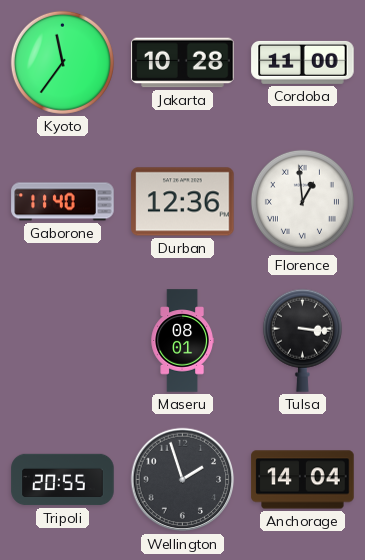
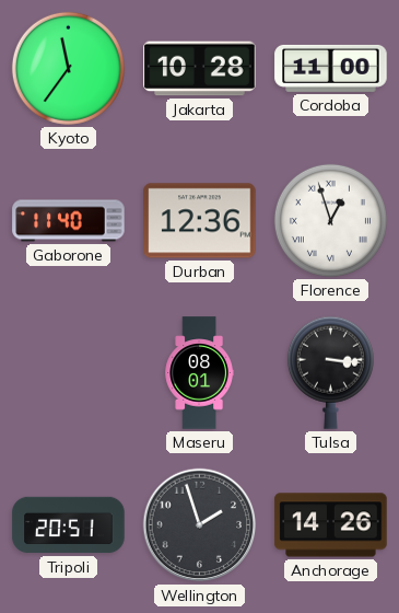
Florence: 12:59 -> 12:57
Tripoli: 20:55 -> 20:51
Anchorage: 14:04 -> 14:26
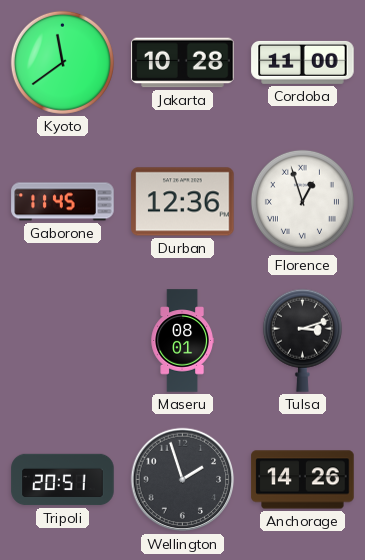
Kyoto: 11:36 -> 11:39
Gaborone: 11:40 -> 11:45
Tulsa: 3:16 -> 3:12
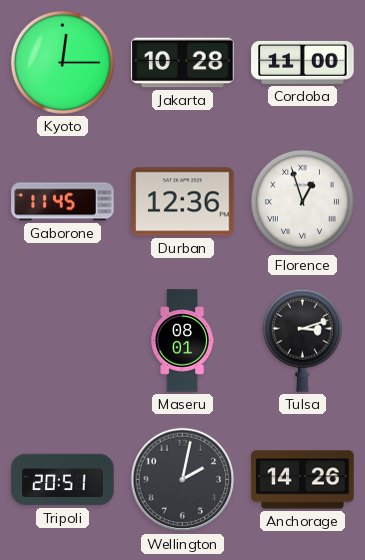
Kyoto: 11:39 -> 12:15
Wellington: 1:57 -> 2:02
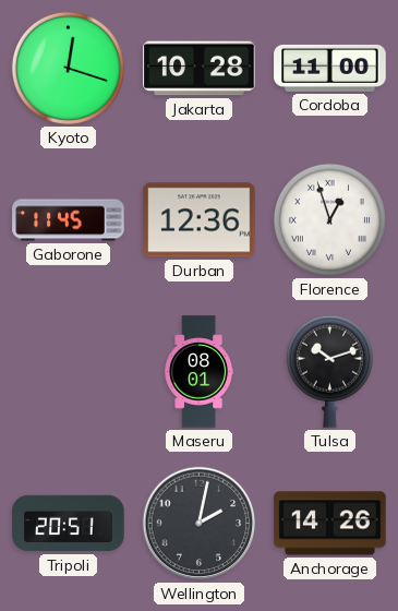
Kyoto: 12:15 -> 12:18
Tulsa: 3:12 -> 10:12
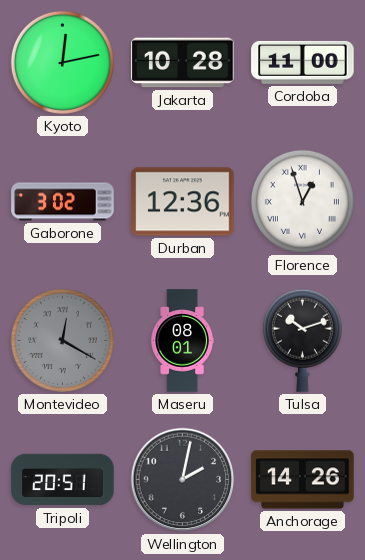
Kyoto: 12:18 -> 12:13
Gaborone: 11:45 -> 3:02
Montevideo: none -> 12:20
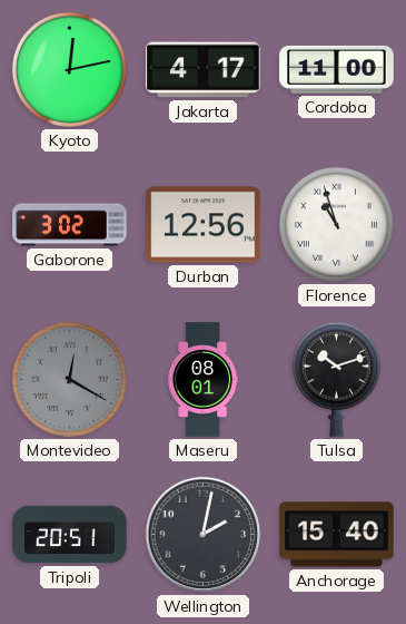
Jakarta: 10:28 -> 4:17
Durban: 12:36 -> 12:56
Florence: 12:57 -> 10:57
Anchorage: 14:26 -> 15:40
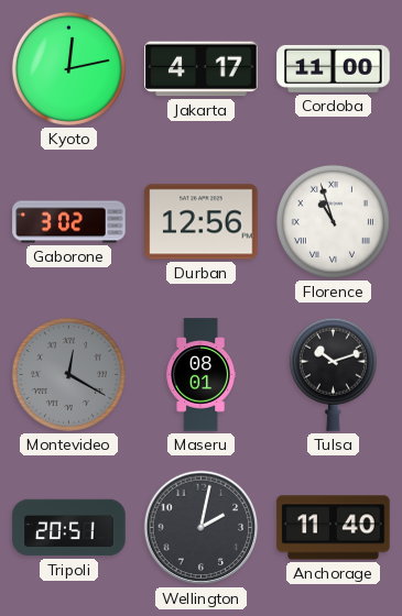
Anchorage: 15:40 -> 11:40
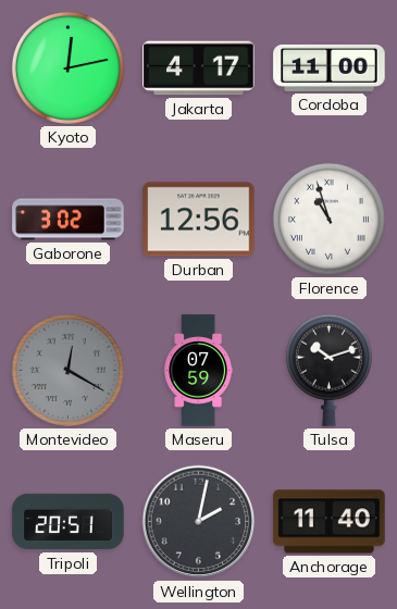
Maseru: 08:01 -> 07:59
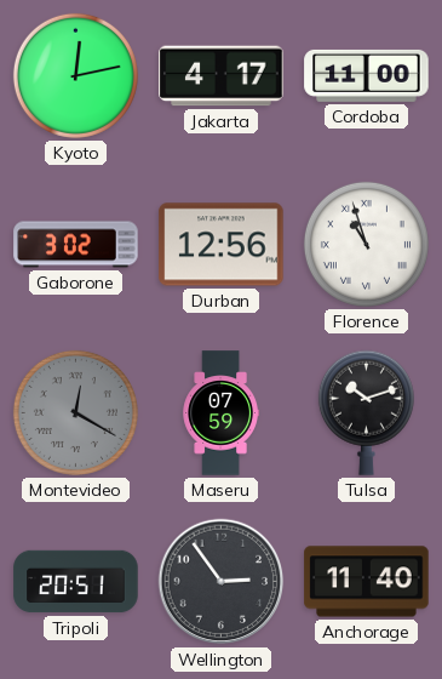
Wellington: 2:02 -> 2:54
